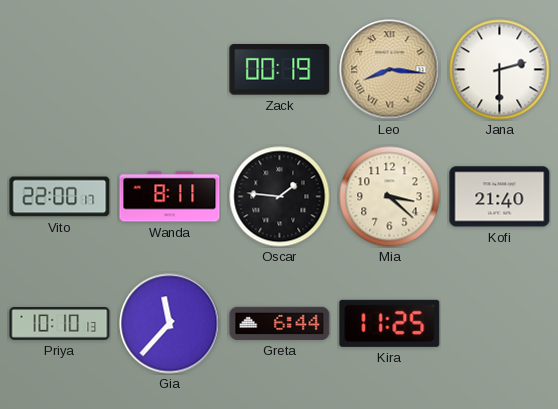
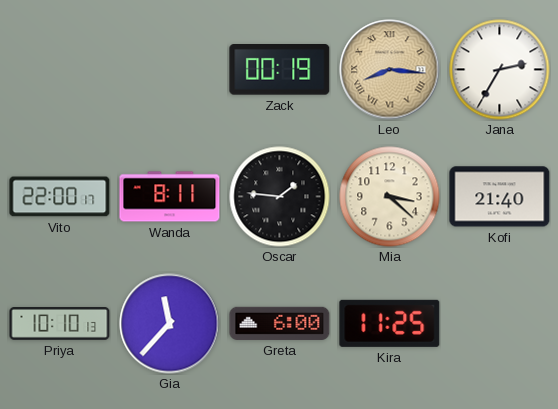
Jana: 2:30 -> 2:35
Greta: 6:44 -> 6:00
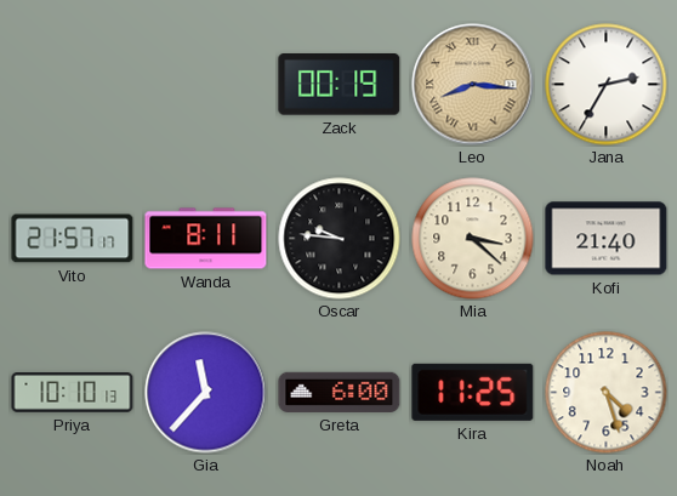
Vito: 22:00 -> 21:57
Oscar: 1:46 -> 9:46
Noah: none -> 4:27
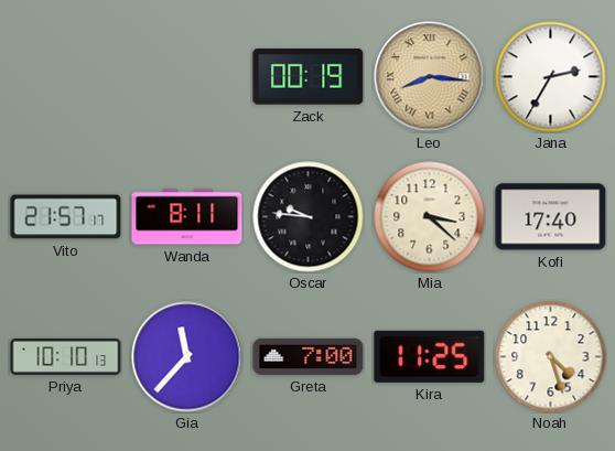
Kofi: 21:40 -> 17:40
Greta: 6:00 -> 7:00
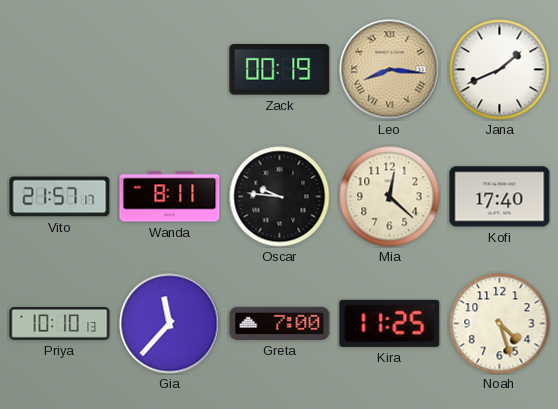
Jana: 2:35 -> 1:41
Mia: 3:22 -> 12:22
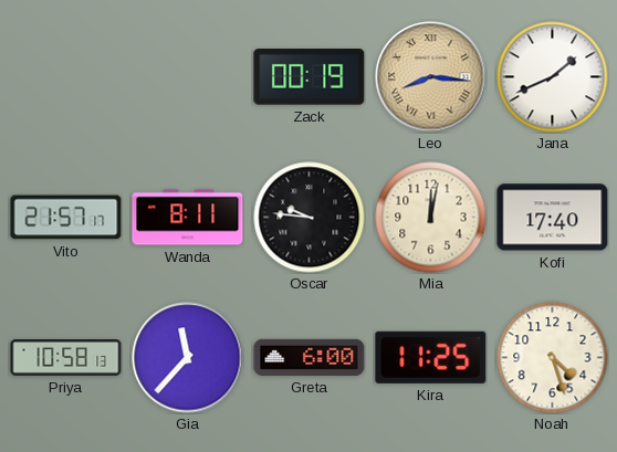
Mia: 12:22 -> 12:02
Priya: 10:10 -> 10:58
Greta: 7:00 -> 6:00
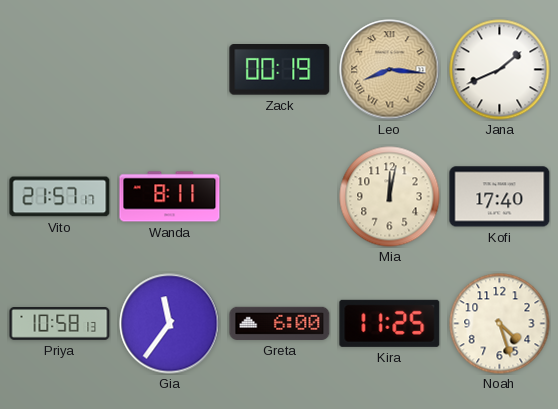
Oscar: 9:46 -> none
Gia: 11:37 -> 11:36
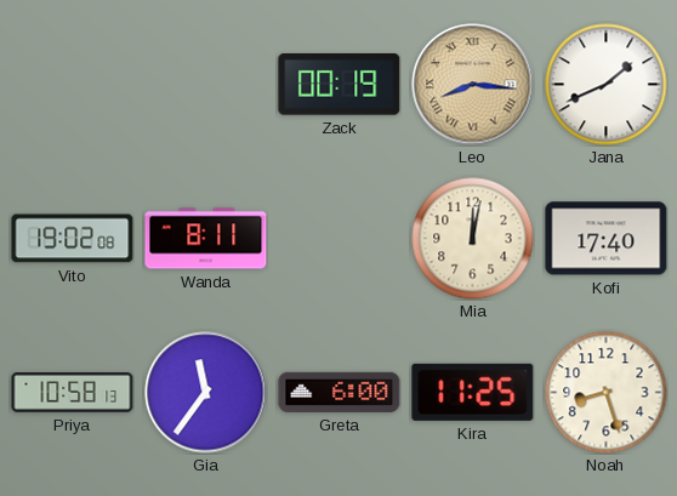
Vito: 21:57 -> 19:02
Noah: 4:27 -> 8:27
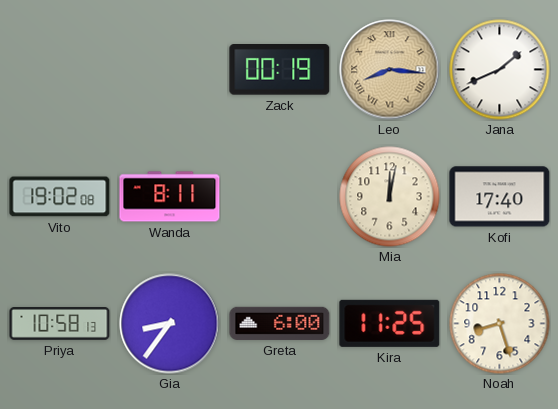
Gia: 11:36 -> 8:36
